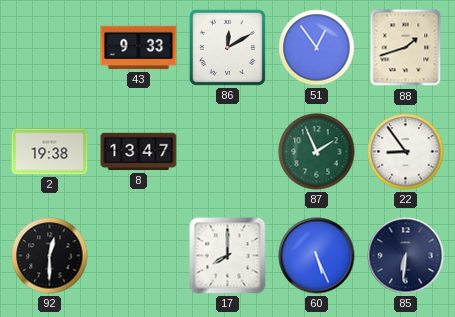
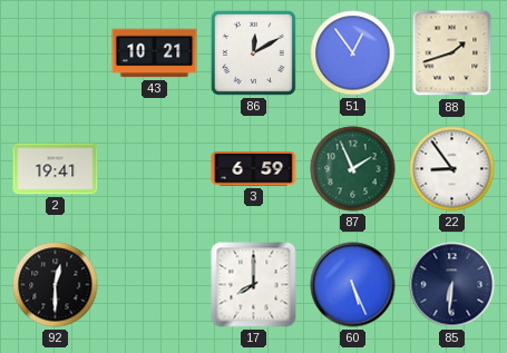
43: 9:33 -> 10:21
2: 19:38 -> 19:41
8: 13:47 -> none
3: none -> 6:59
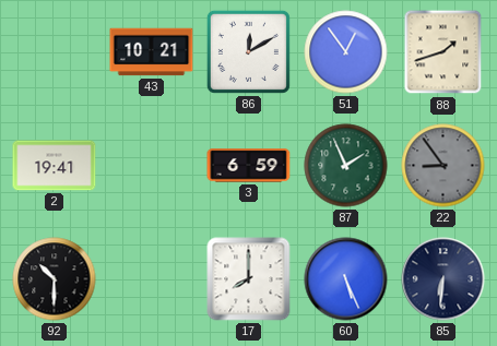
22 dial: white -> grey
92: 12:30 -> 10:30
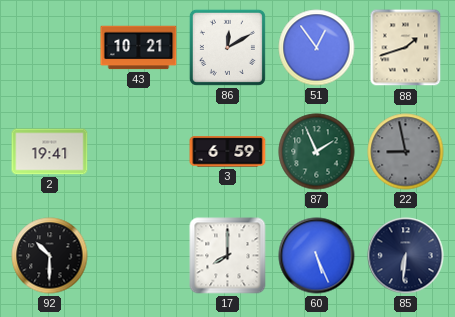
22: 8:54 -> 8:58
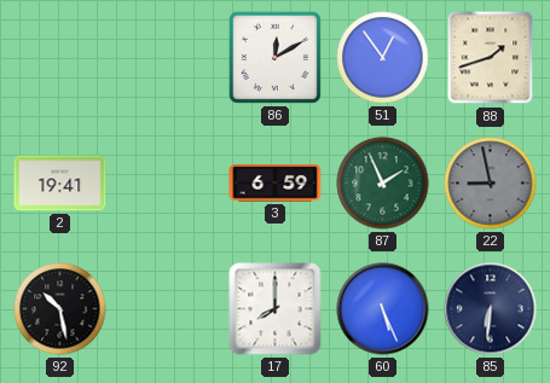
43: 10:21 -> none
92: 10:30 -> 10:28
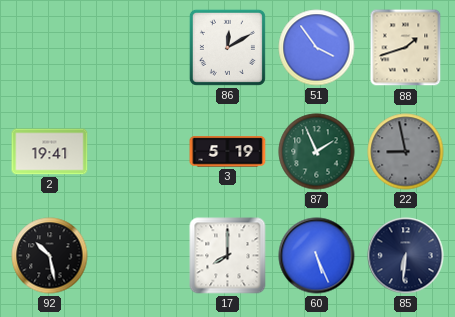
51: 12:54 -> 3:54
3: 6:59 -> 5:19
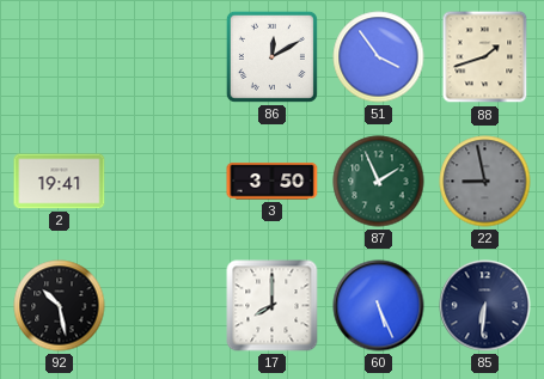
3: 5:19 -> 3:50
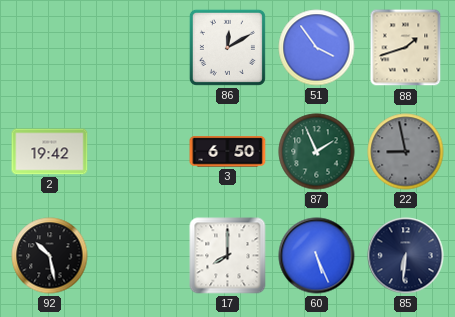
2: 19:41 -> 19:42
3: 3:50 -> 6:50
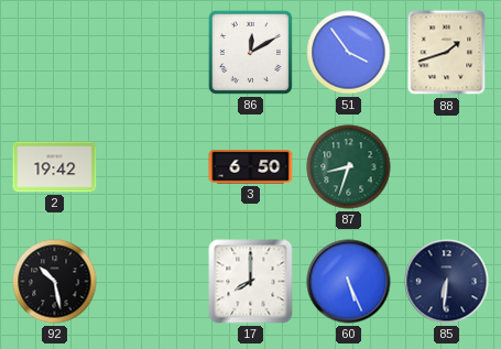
87: 1:56 -> 8:33
22: 8:58 -> none
